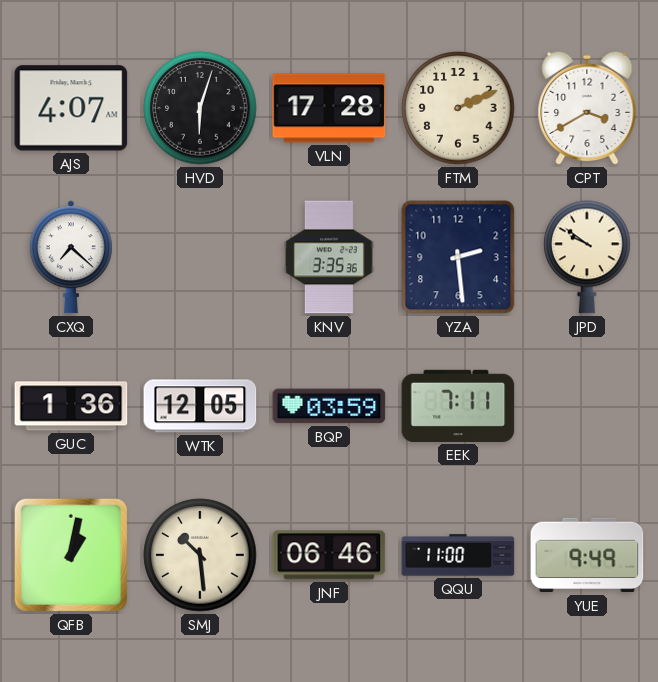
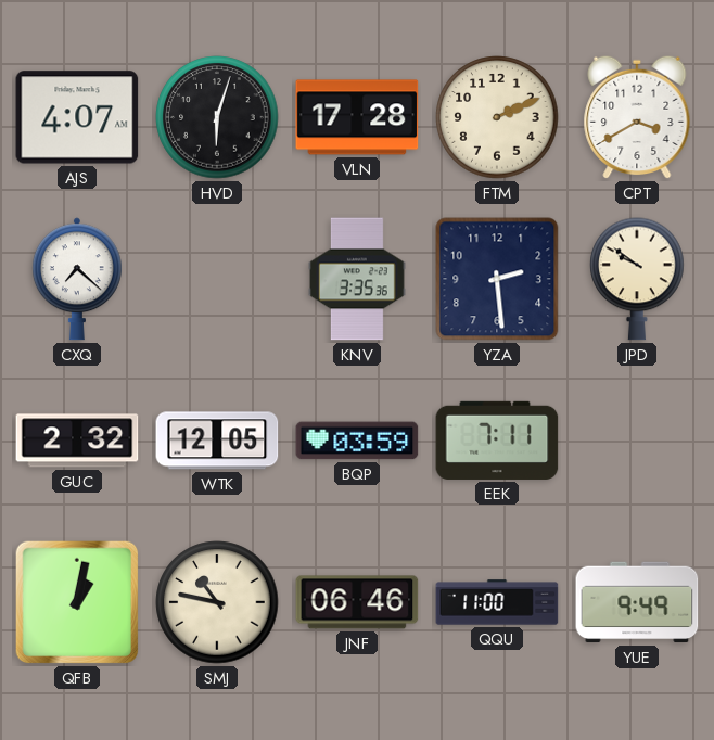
GUC: 1:36 -> 2:32
SMJ: 10:29 -> 10:47
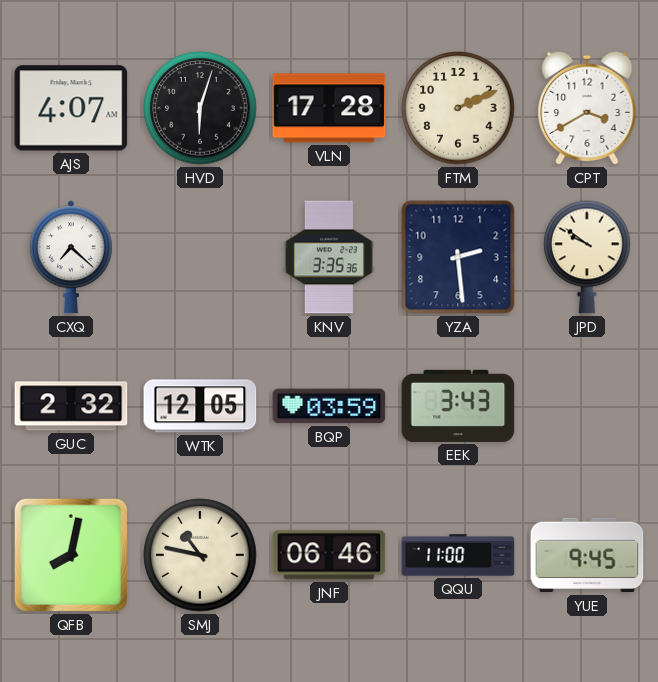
EEK: 7:11 -> 3:43
QFB: 1:02 -> 8:02
YUE: 9:49 -> 9:45
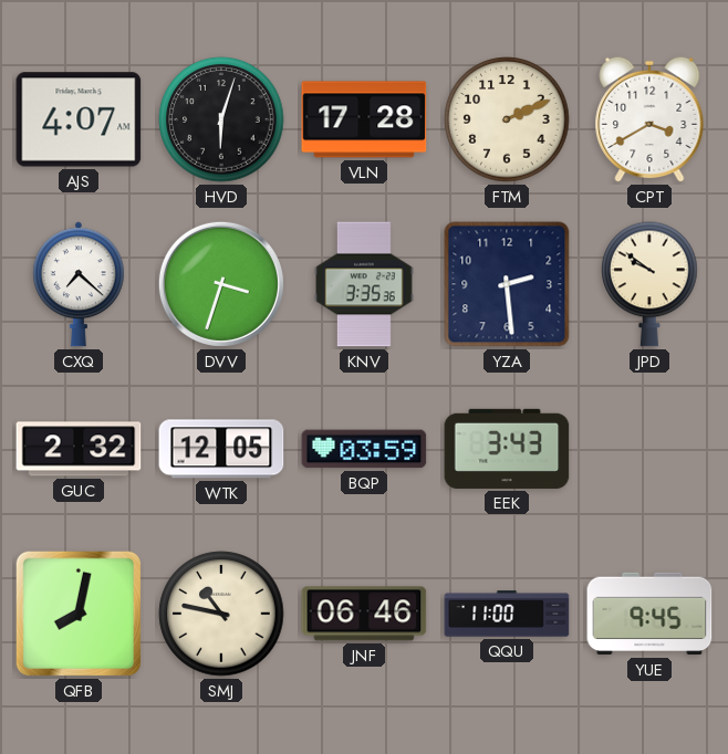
DVV: none -> 3:33
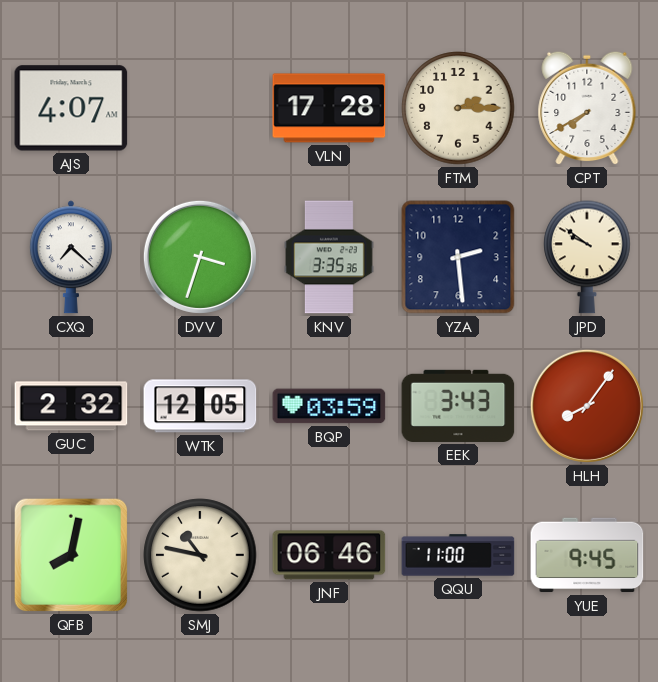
HVD: 6:03 -> none
FTM: 2:11 -> 2:15
CPT: 3:40 -> 7:40
HLH: none -> 8:06
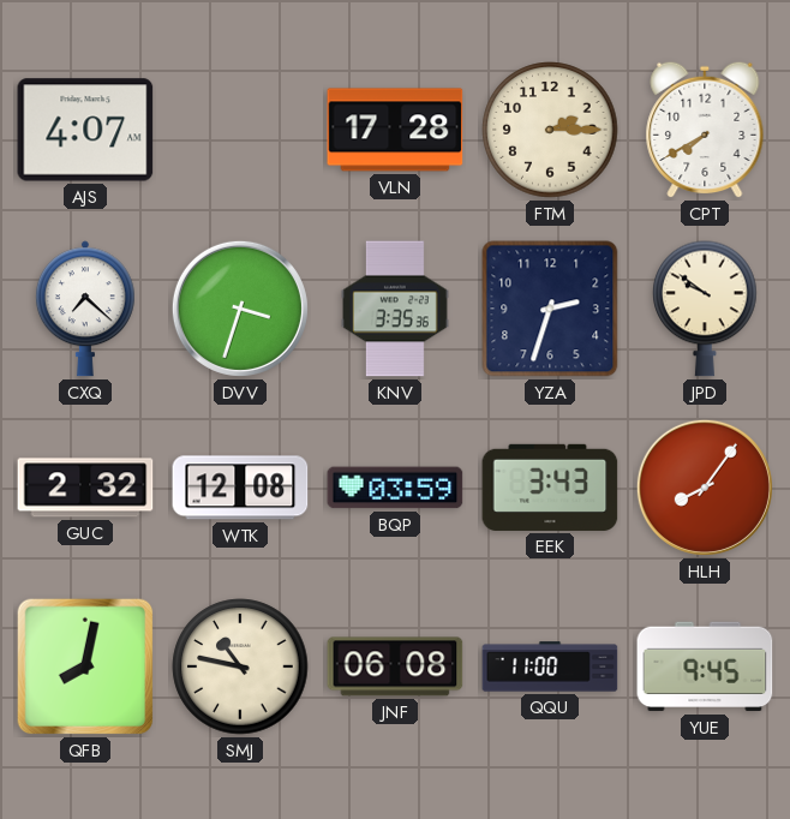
YZA: 2:29 -> 2:33
WTK: 12:05 -> 12:08
JNF: 06:46 -> 06:08
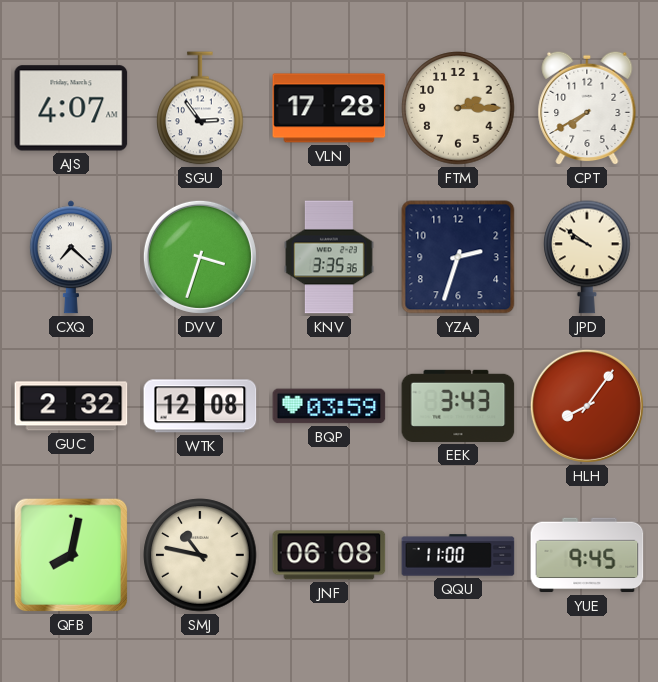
SGU: none -> 2:54
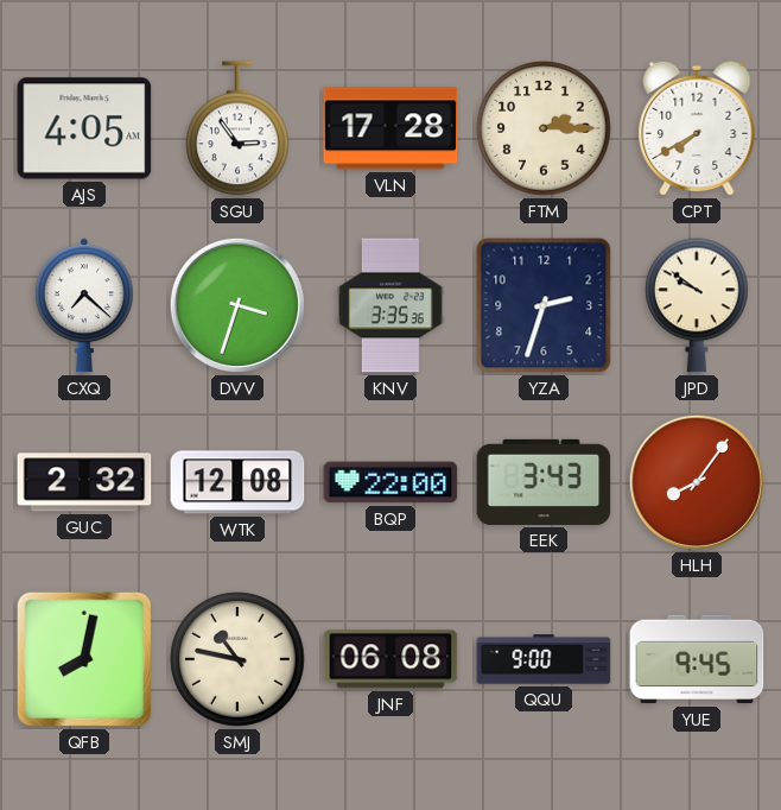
AJS: 4:07 -> 4:05
BQP: 03:59 -> 22:00
QQU: 11:00 -> 9:00
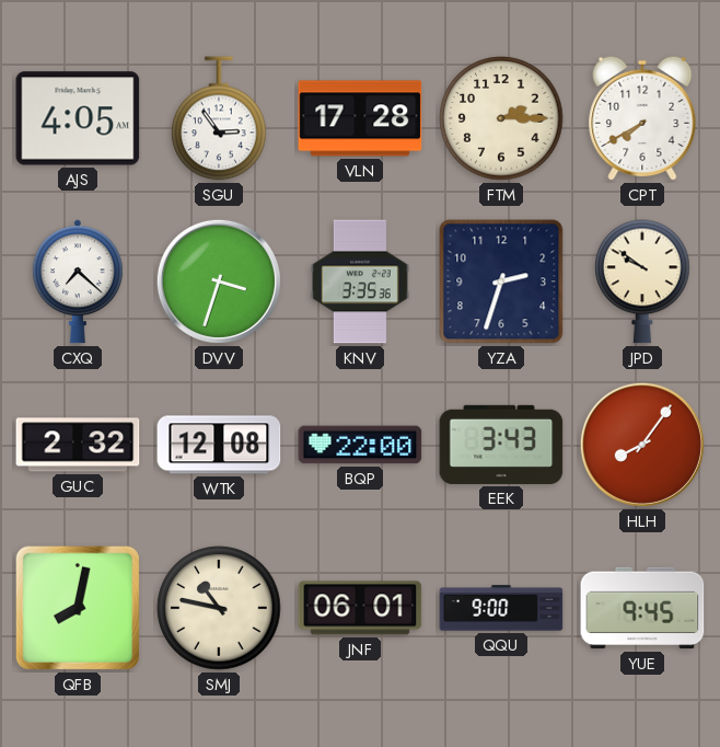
JNF: 06:08 -> 06:01
